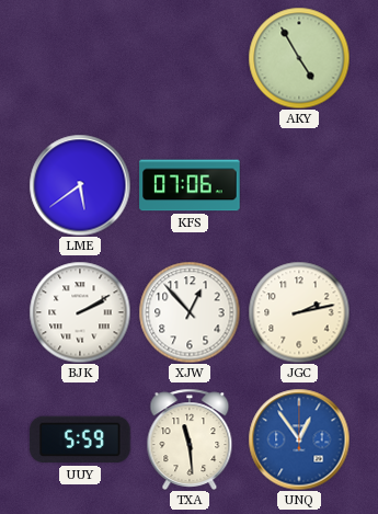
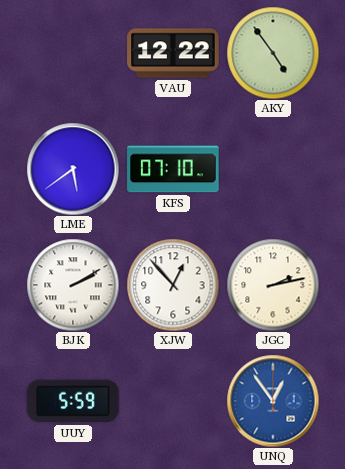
VAU: none -> 12:22
AKY: 4:55 -> 4:54
KFS: 07:06 -> 07:10
TXA: 11:29 -> none
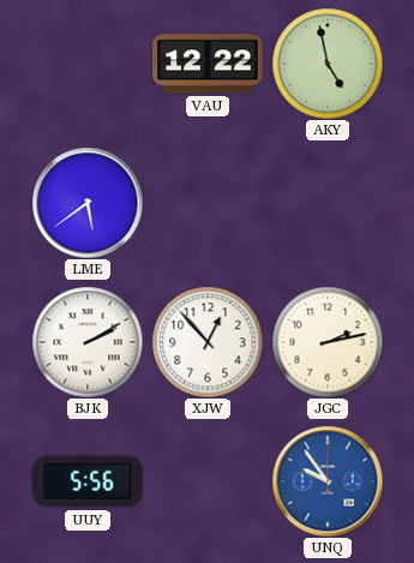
AKY: 4:54 -> 4:58
KFS: 07:10 -> none
UUY: 5:59 -> 5:56
UNQ: 12:54 -> 9:54
